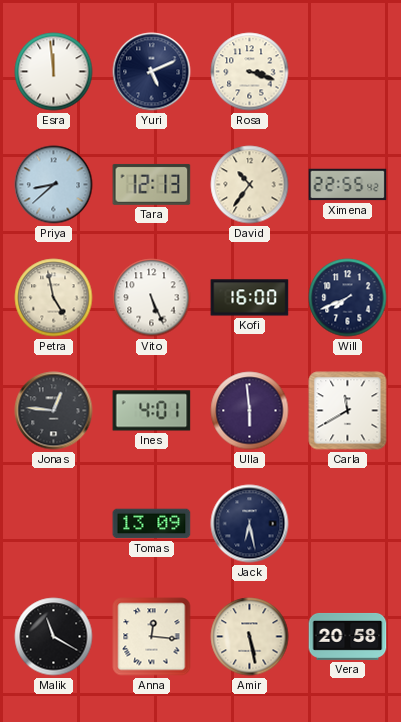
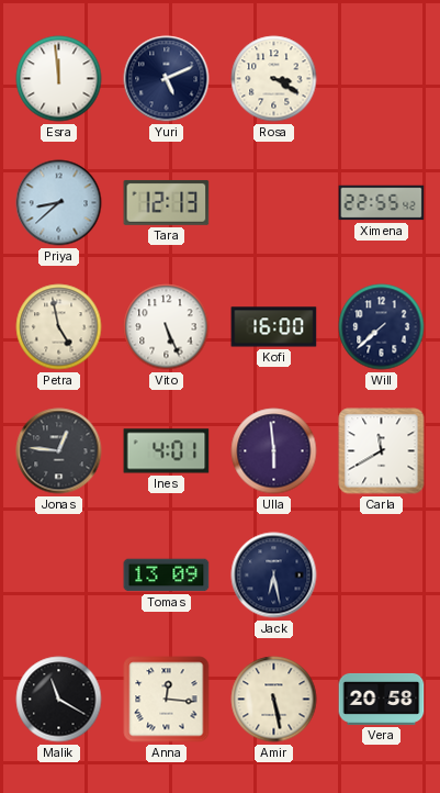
Rosa: 3:18 -> 3:20
David: 10:36 -> none
Will: 7:41 -> 7:38
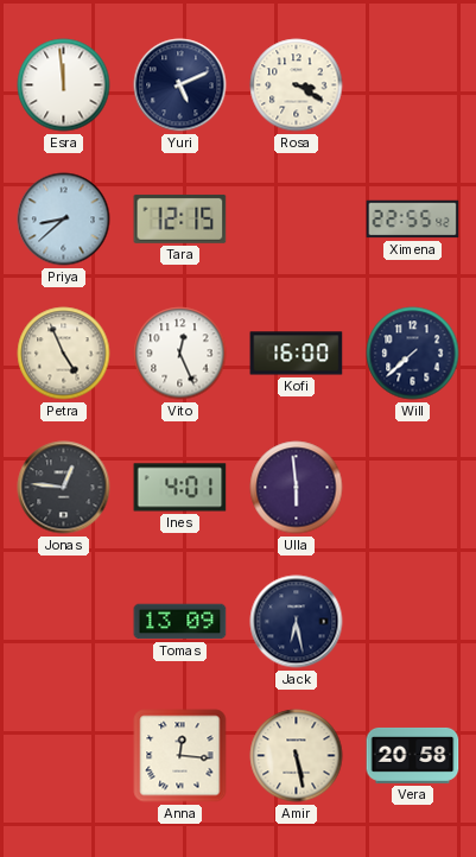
Tara: 12:13 -> 12:15
Petra: 4:58 -> 4:56
Vito: 5:26 -> 12:26
Carla: 11:40 -> none
Malik: 11:20 -> none
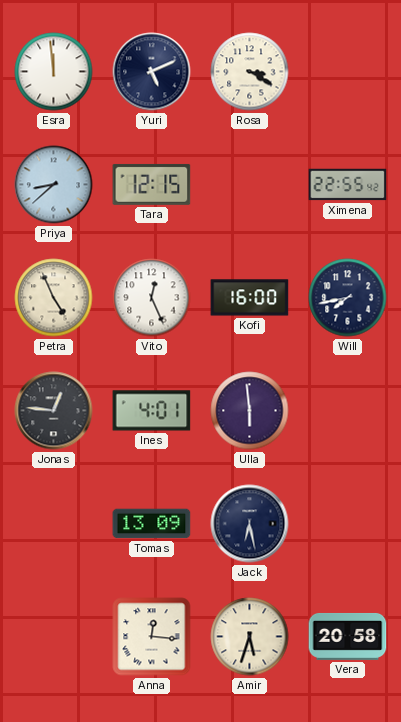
Will: 7:38 -> 7:43
Amir: 5:28 -> 5:33
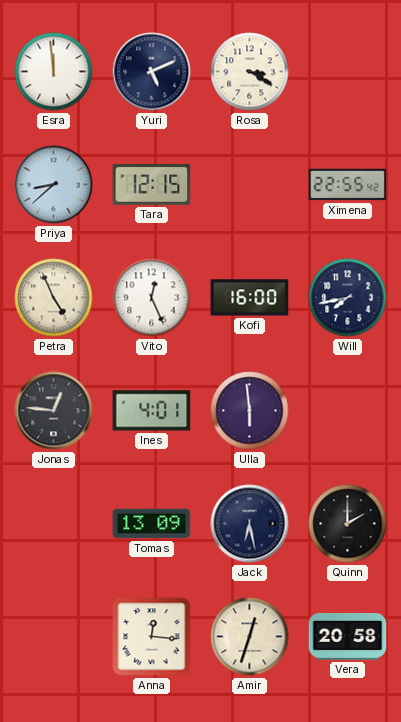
Quinn: none -> 2:00
Amir: 5:33 -> 12:33
